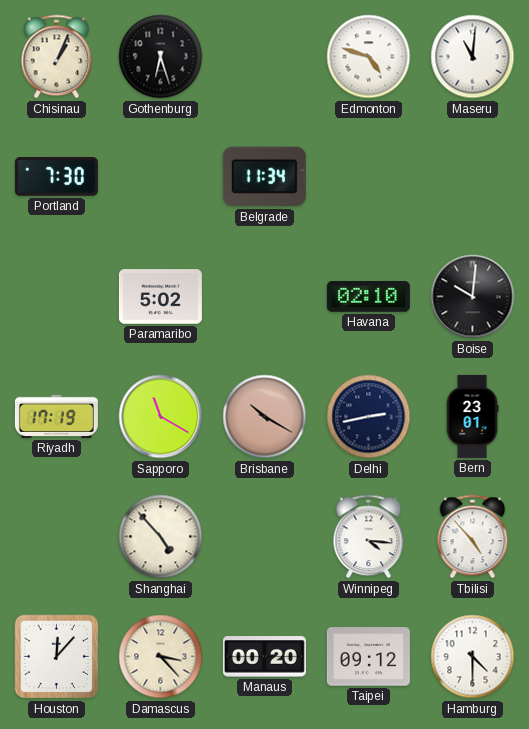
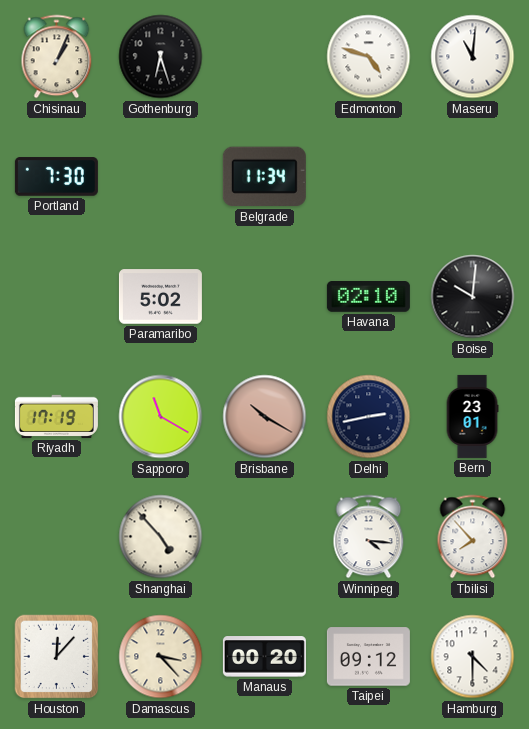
Tbilisi: 4:53 -> 7:53
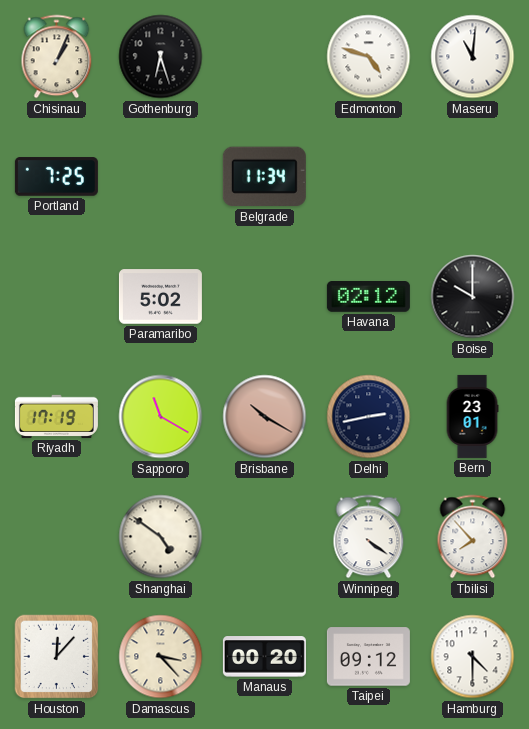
Portland: 7:30 -> 7:25
Havana: 02:10 -> 02:12
Boise: 10:01 -> 10:00
Shanghai: 4:53 -> 4:51
Winnipeg: 4:16 -> 4:21
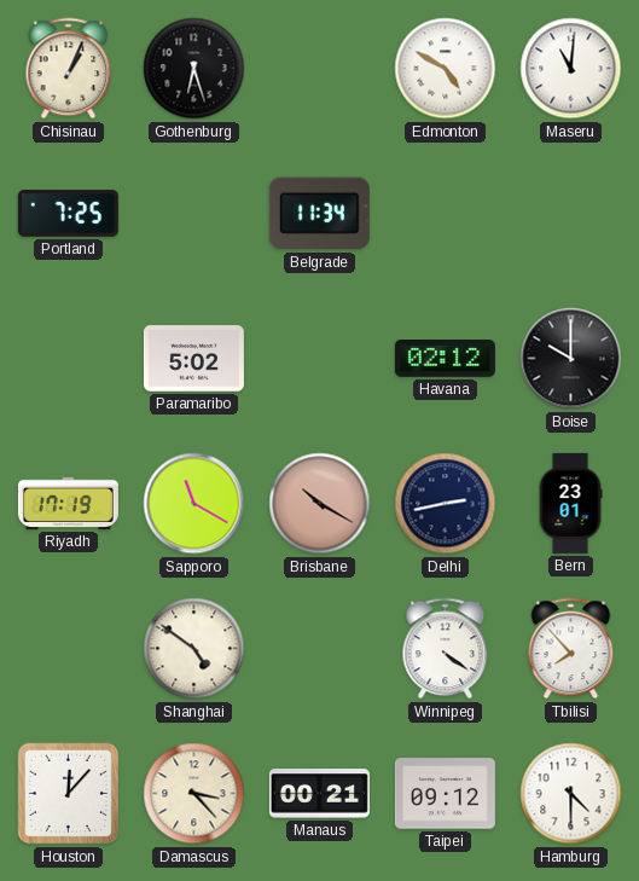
Edmonton: 4:48 -> 4:50
Manaus: 00:20 -> 00:21
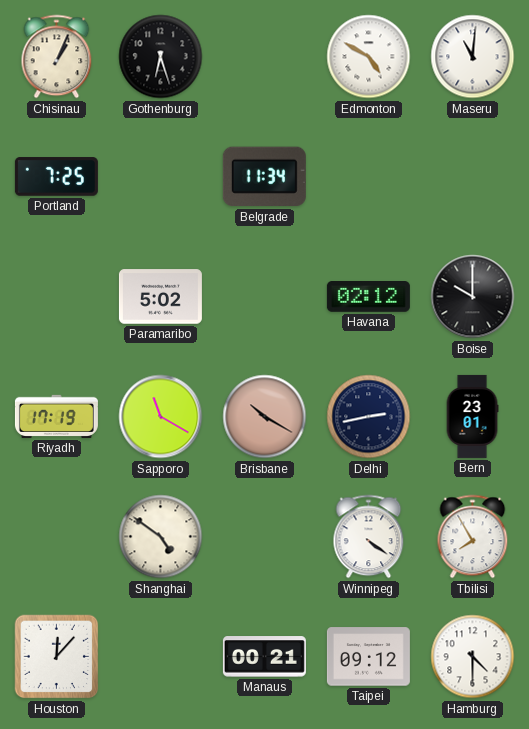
Tbilisi: 7:53 -> 7:55
Damascus: 3:23 -> none
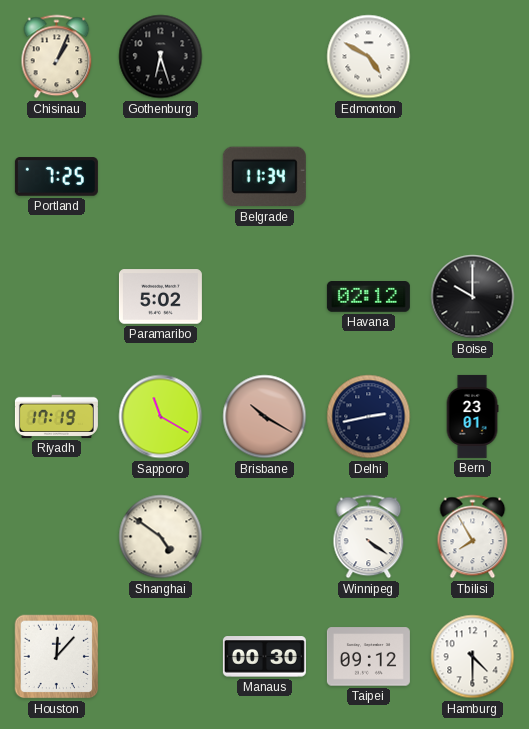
Maseru: 11:01 -> none
Manaus: 00:21 -> 00:30
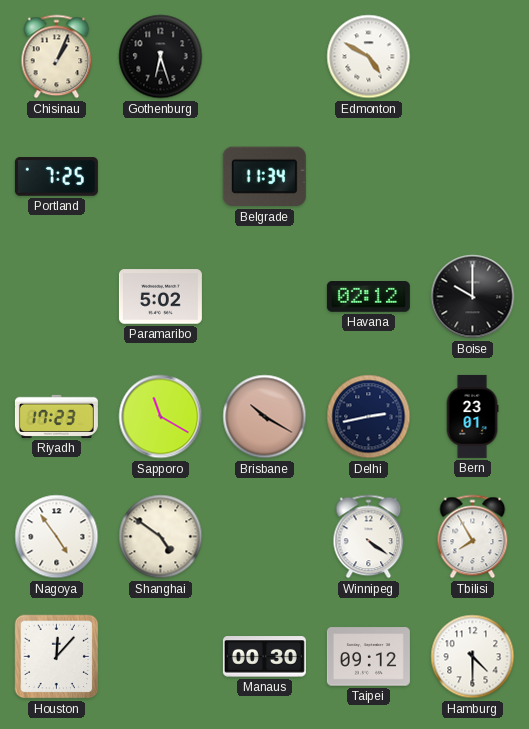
Riyadh: 17:19 -> 17:23
Nagoya: none -> 4:54
